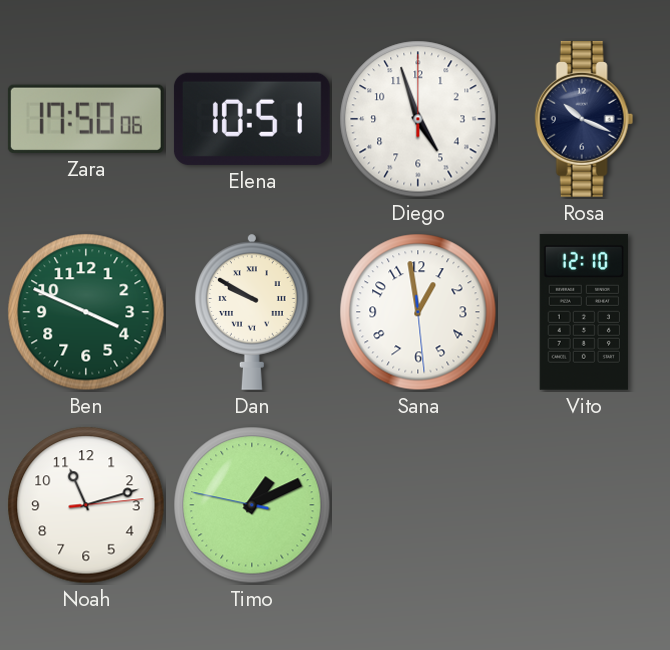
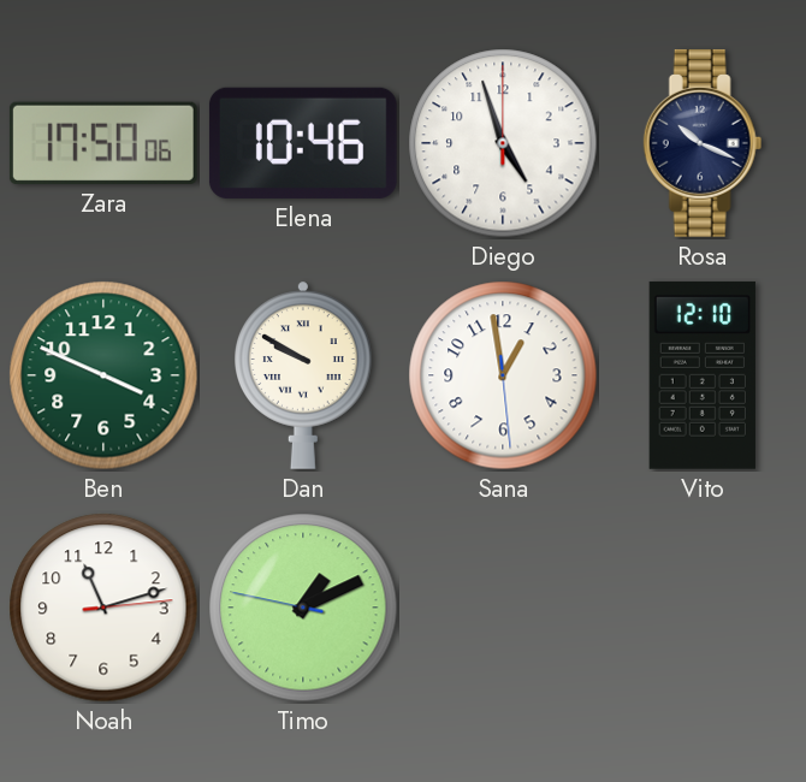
Elena: 10:51 -> 10:46
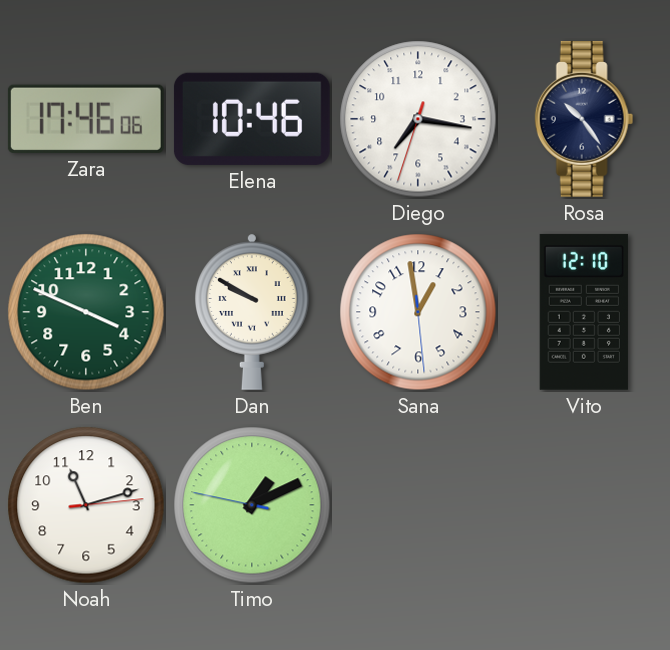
Zara: 17:50 -> 17:46
Diego: 4:57 -> 7:16
Rosa: 10:19 -> 10:24
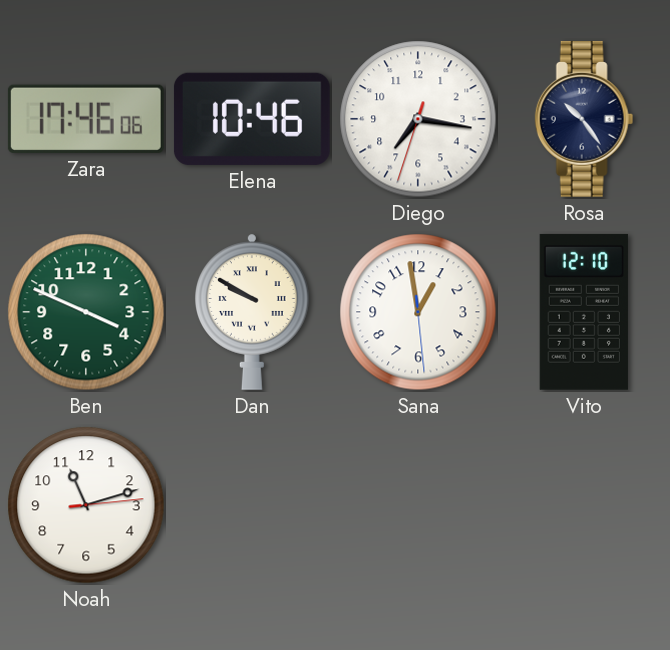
Timo: 1:10 -> none
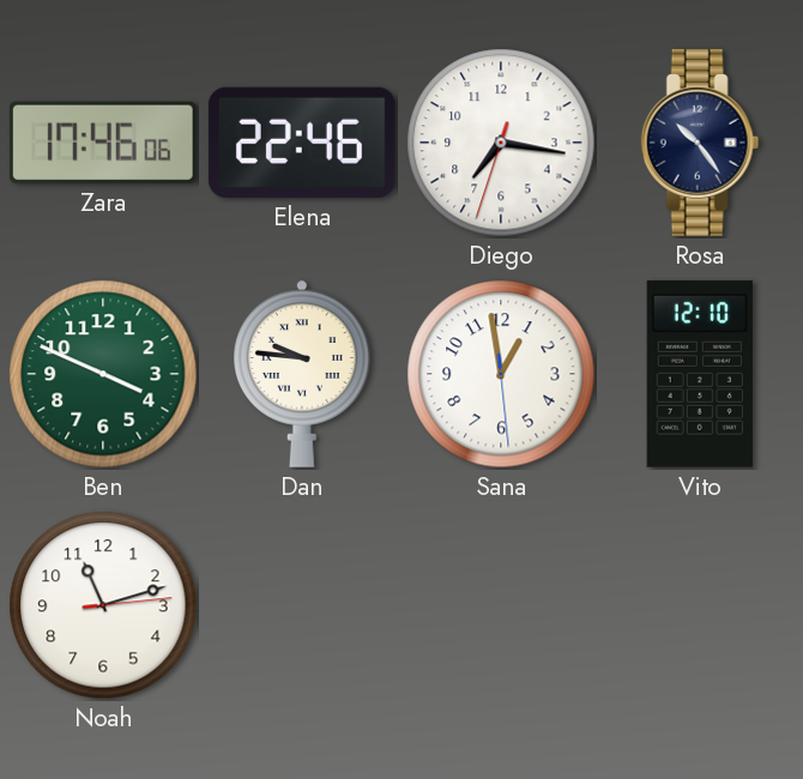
Elena: 10:46 -> 22:46
Dan: 9:50 -> 9:46
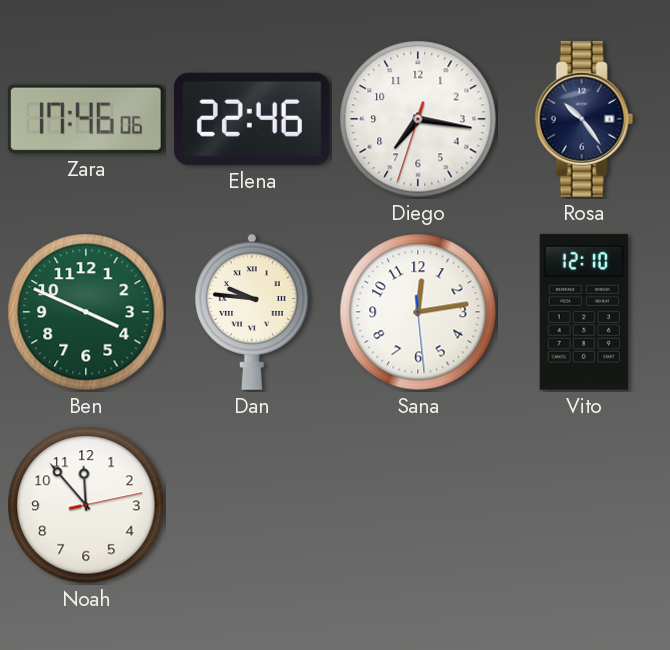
Sana: 12:58 -> 12:13
Noah: 11:12 -> 11:53
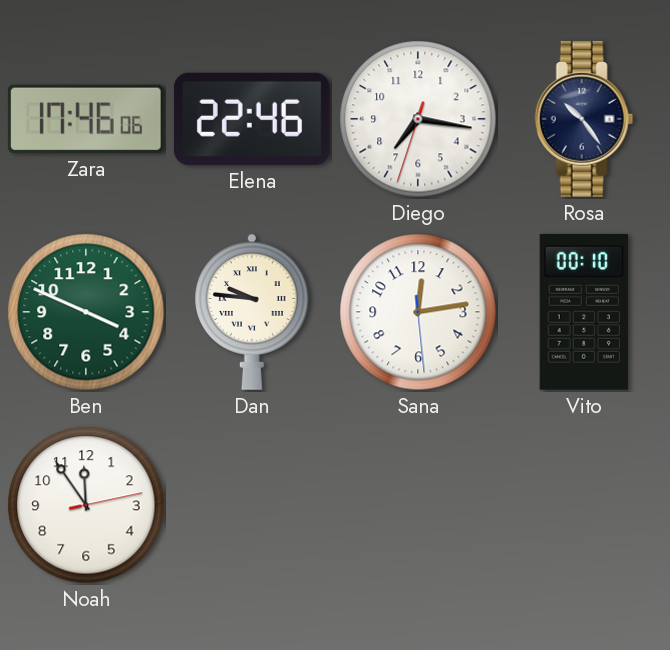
Vito: 12:10 -> 00:10
Noah: 11:53 -> 11:54
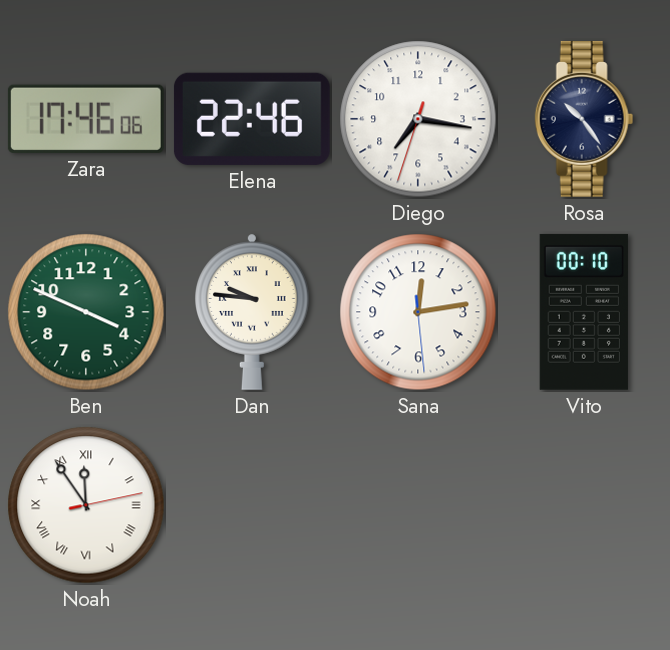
Noah numerals: Arabic -> Roman
